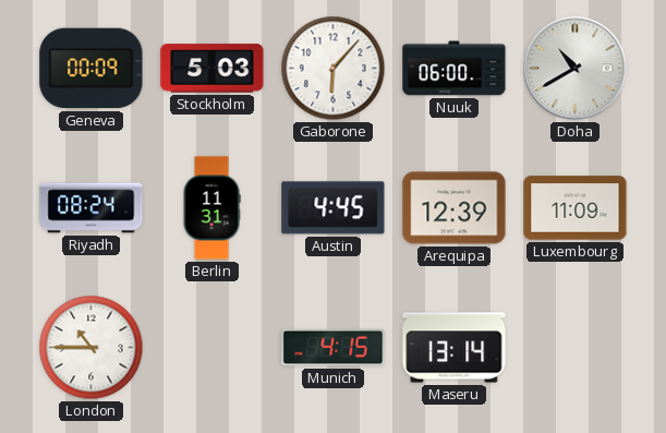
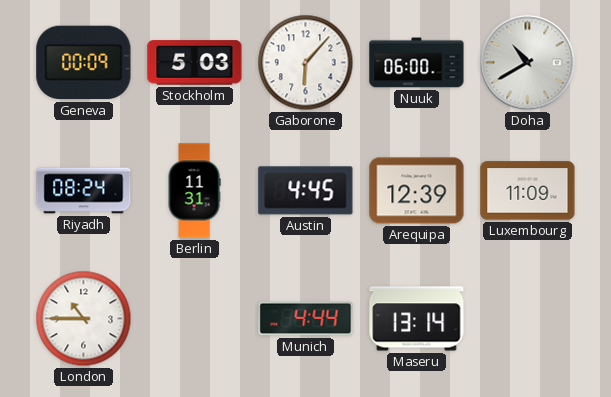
Munich: 4:15 -> 4:44
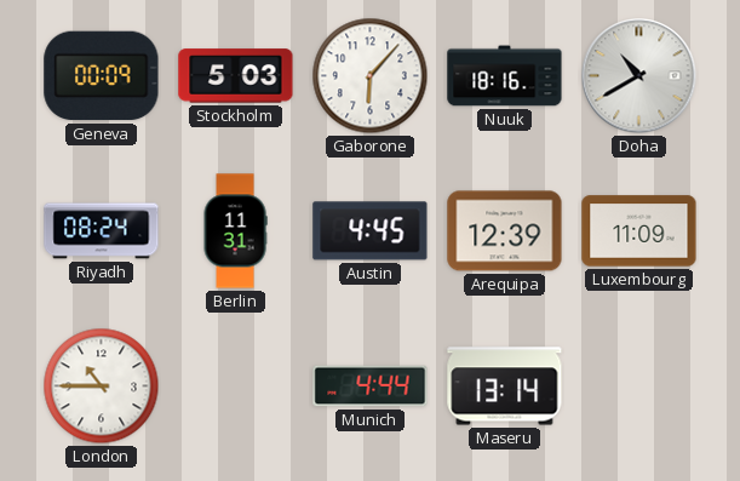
Nuuk: 06:00 -> 18:16
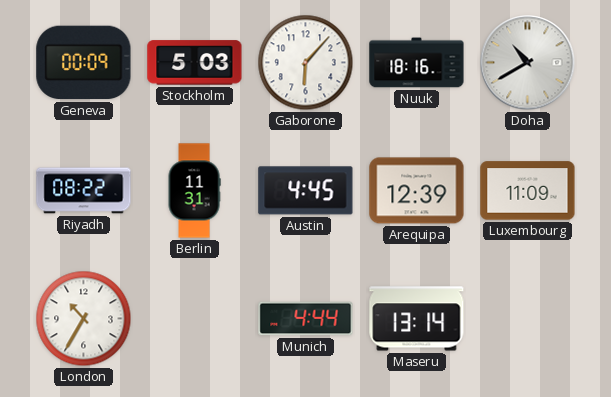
Riyadh: 08:24 -> 08:22
London: 10:45 -> 10:35
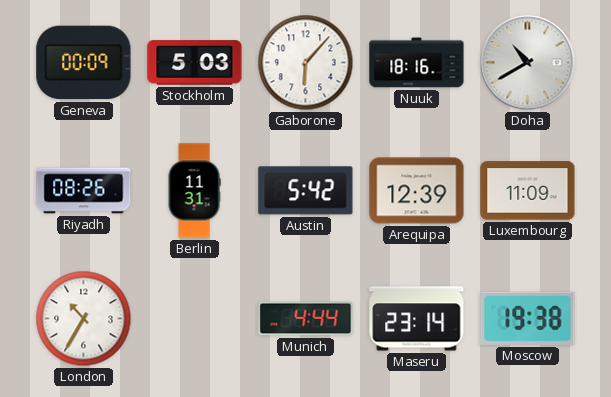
Riyadh: 08:22 -> 08:26
Austin: 4:45 -> 5:42
Maseru: 13:14 -> 23:14
Moscow: none -> 19:38
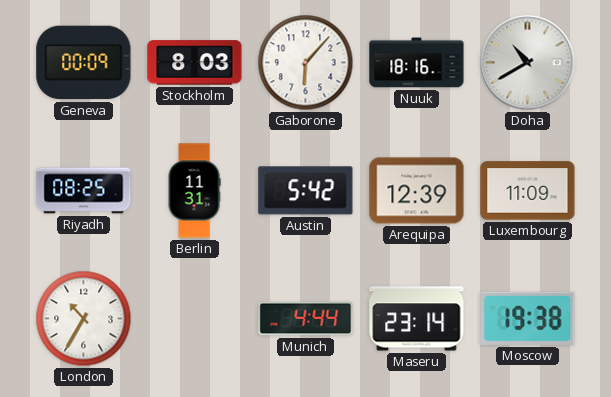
Stockholm: 5:03 -> 8:03
Riyadh: 08:26 -> 08:25
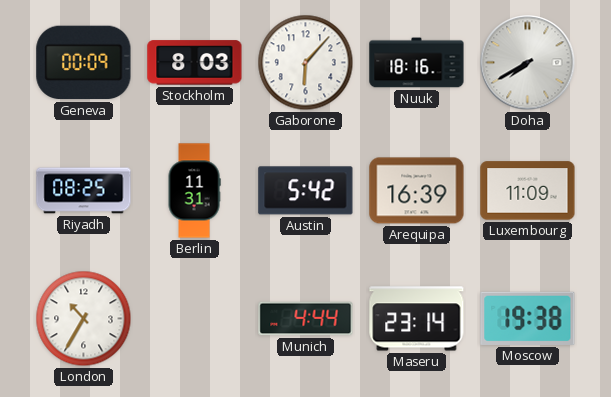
Doha: 10:40 -> 7:40
Arequipa: 12:39 -> 16:39
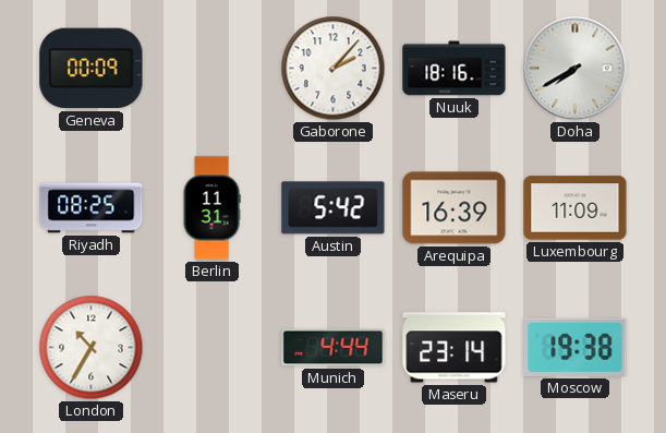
Stockholm: 8:03 -> none
Gaborone: 6:07 -> 2:07
